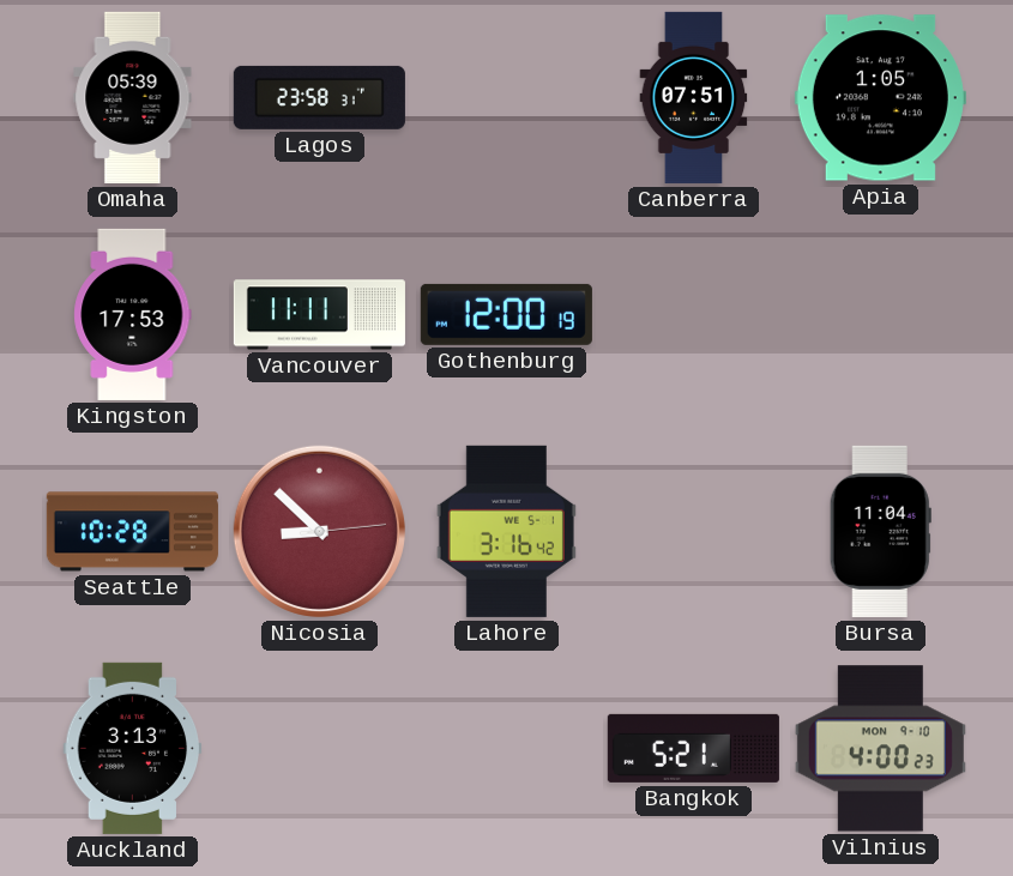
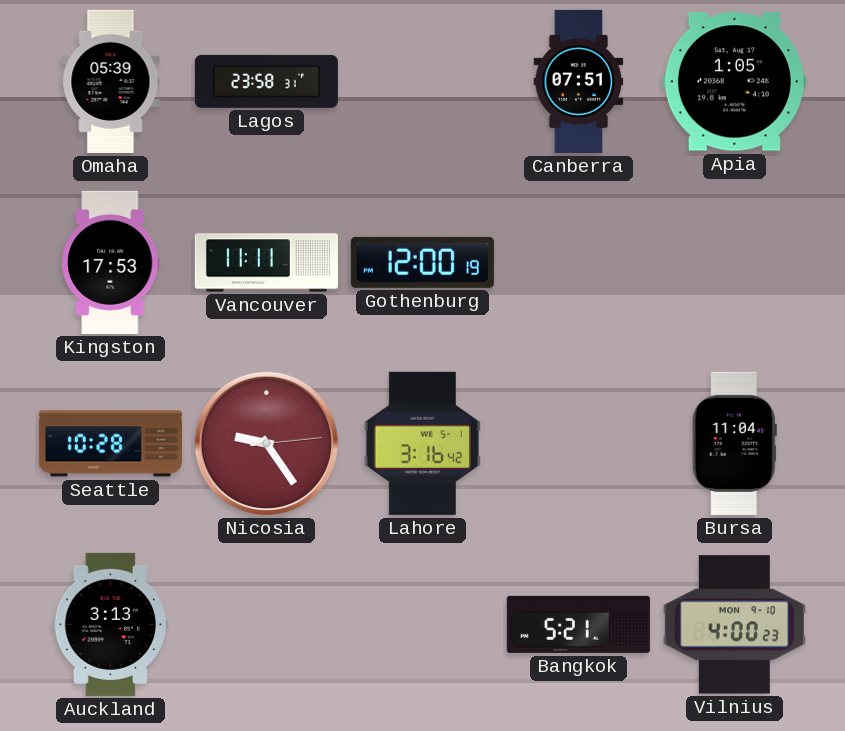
Nicosia: 8:52 -> 9:24
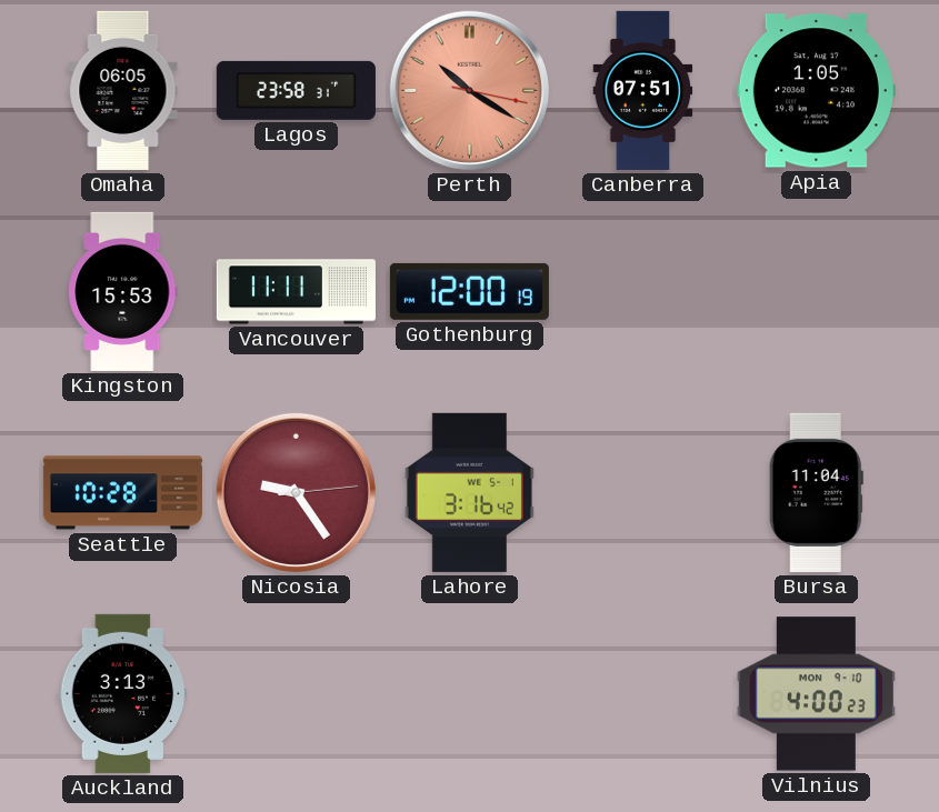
Omaha: 05:39 -> 06:05
Perth: none -> 10:20
Kingston: 17:53 -> 15:53
Bangkok: 5:21 -> none
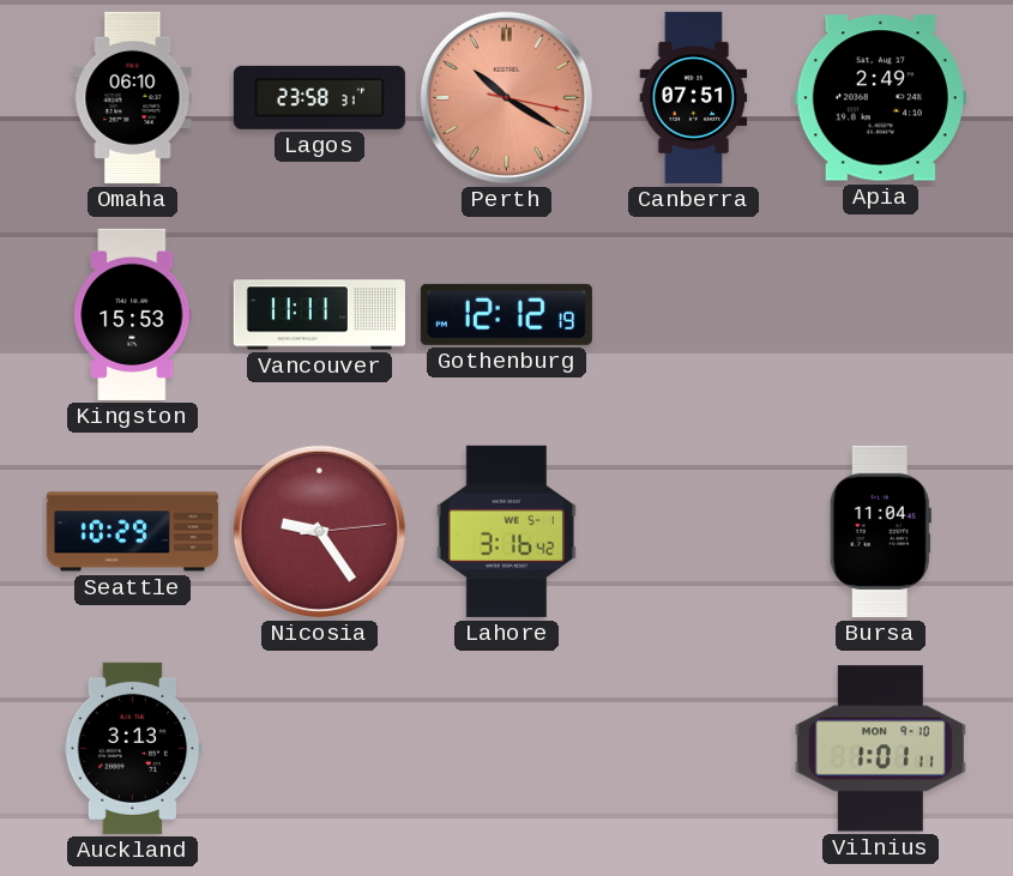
Omaha: 06:05 -> 06:10
Apia: 1:05 -> 2:49
Gothenburg: 12:00 -> 12:12
Seattle: 10:28 -> 10:29
Vilnius: 4:00 -> 1:01
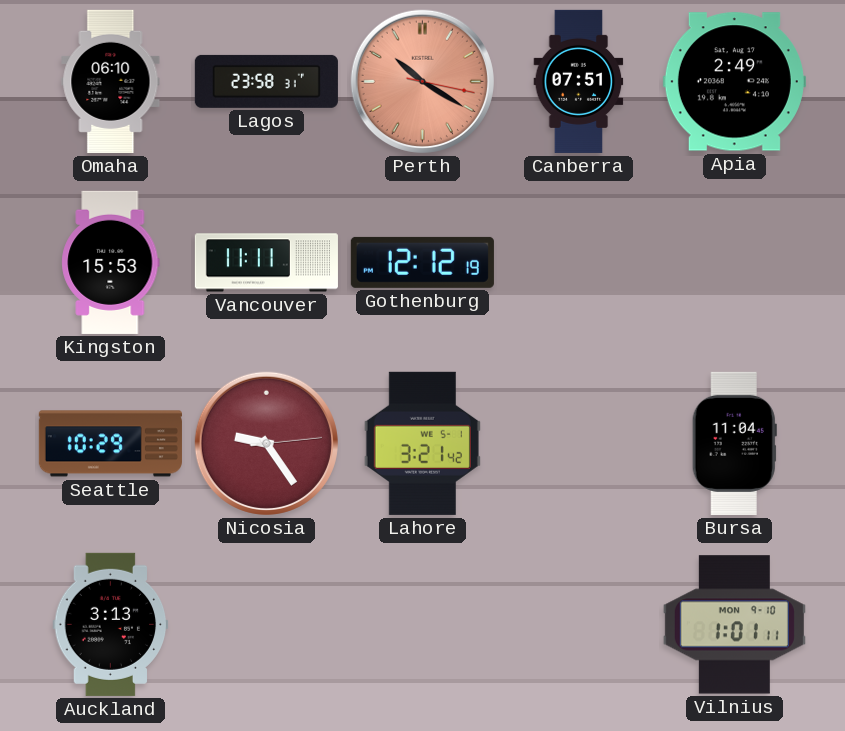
Lahore: 3:16 -> 3:21
